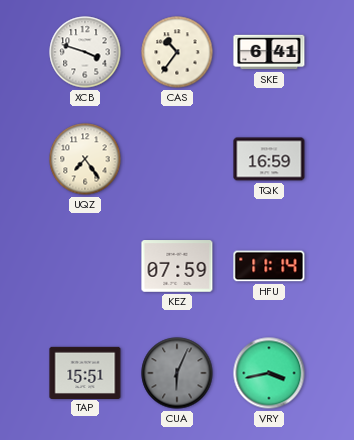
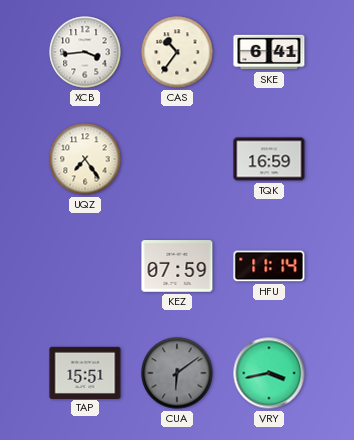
XCB: 3:48 -> 3:44
CUA: 6:04 -> 6:09
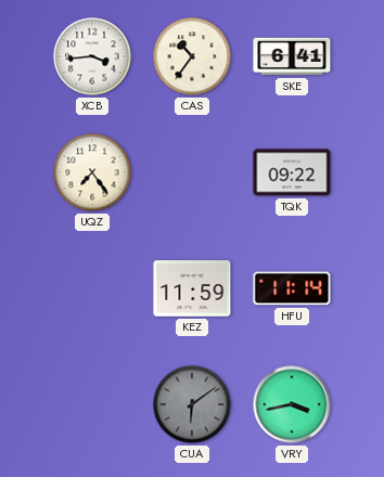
TQK: 16:59 -> 09:22
KEZ: 07:59 -> 11:59
TAP: 15:51 -> none
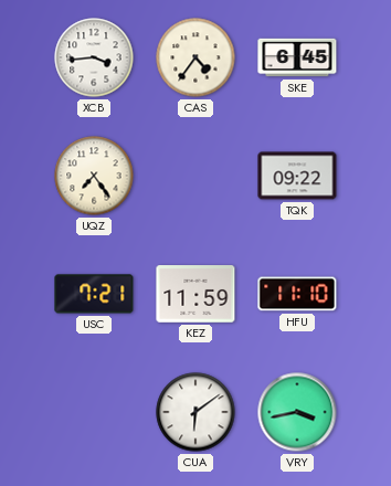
CAS: 10:36 -> 4:36
SKE: 6:41 -> 6:45
USC: none -> 7:21
HFU: 11:14 -> 11:10
CUA dial: grey -> white
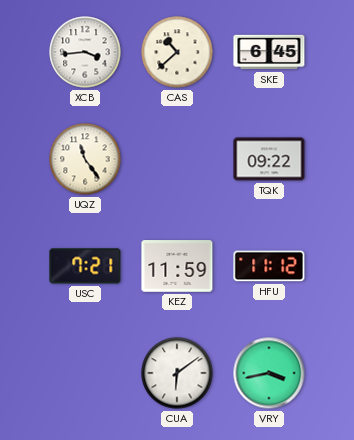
CAS: 4:36 -> 10:38
UQZ: 7:24 -> 11:24
HFU: 11:10 -> 11:12
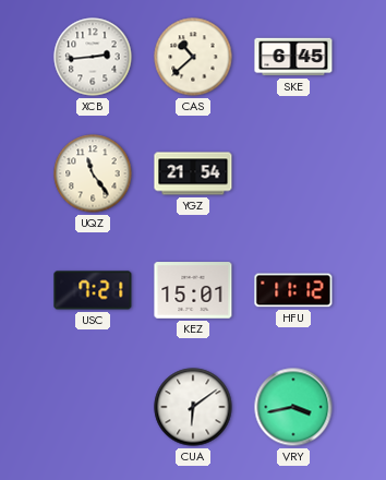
XCB: 3:44 -> 2:44
YGZ: none -> 21:54
TQK: 09:22 -> none
KEZ: 11:59 -> 15:01
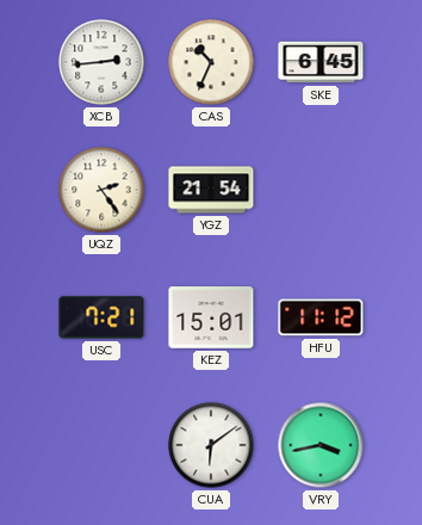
CAS: 10:38 -> 10:34
UQZ: 11:24 -> 2:24
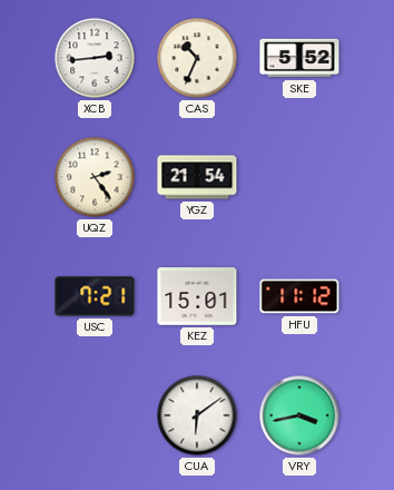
SKE: 6:45 -> 5:52
